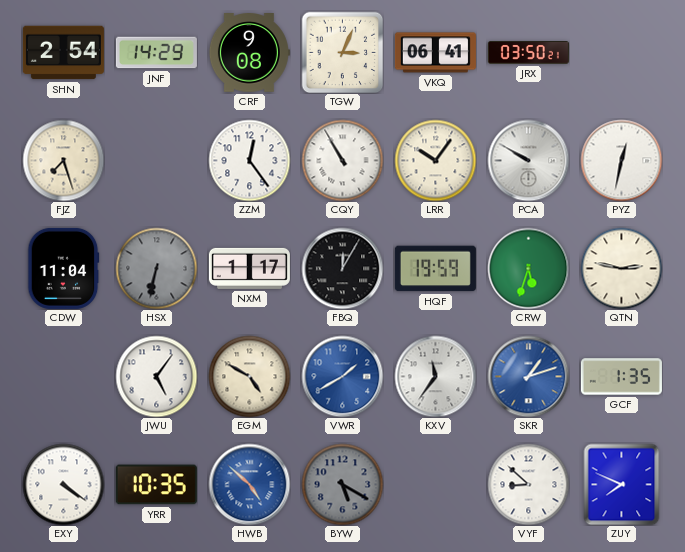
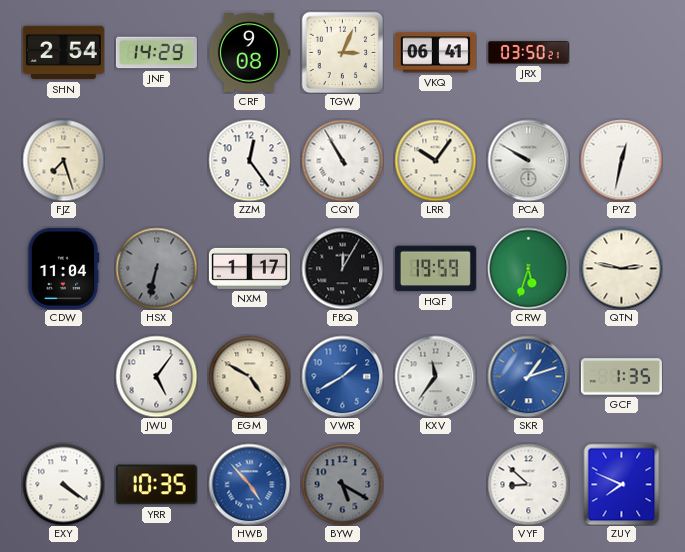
HWB: 4:52 -> 4:53
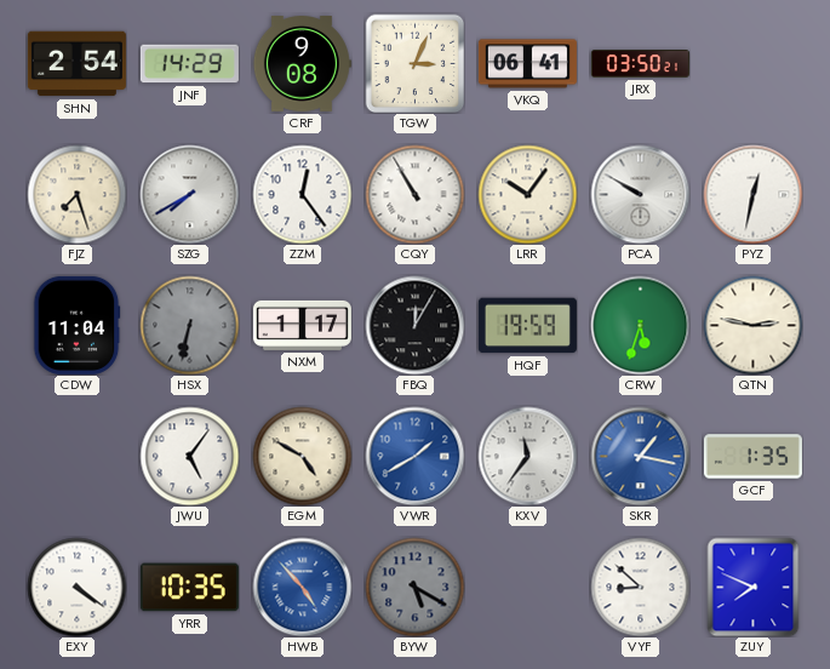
SZG: none -> 7:40
SKR: 1:12 -> 1:17
